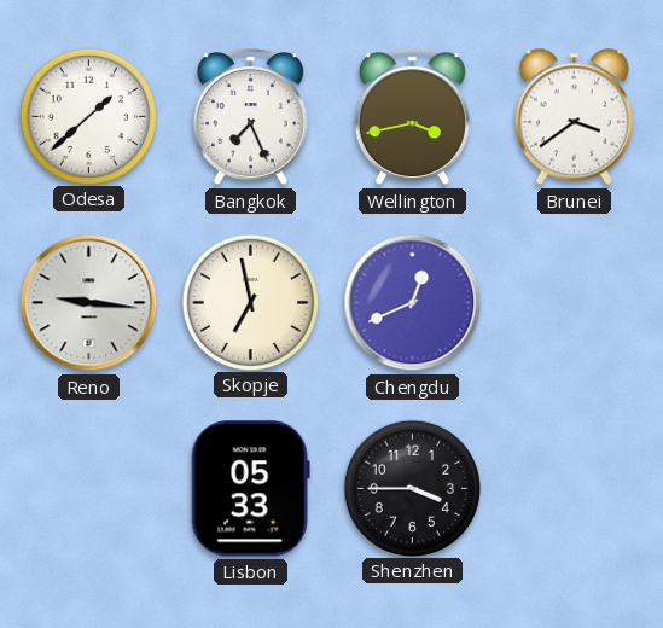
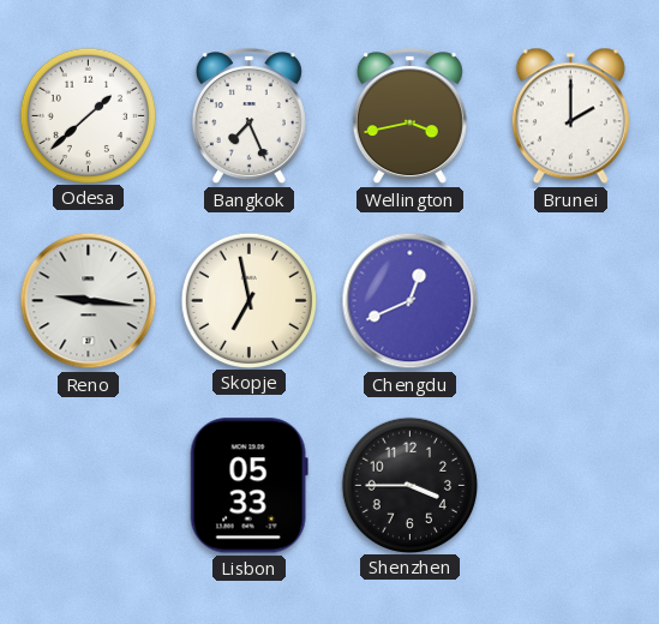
Brunei: 3:39 -> 2:00
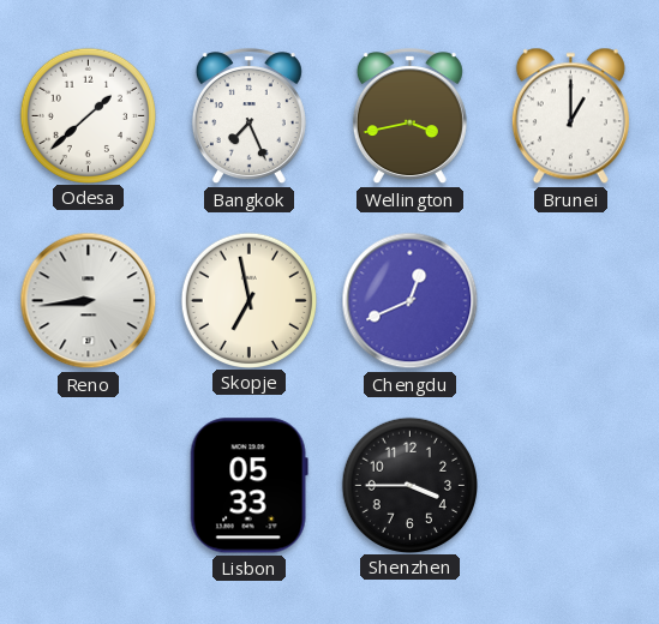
Brunei: 2:00 -> 1:00
Reno: 9:16 -> 8:44
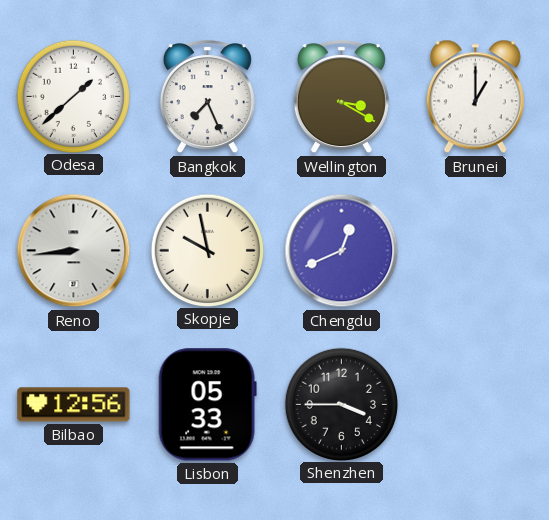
Wellington: 3:43 -> 3:20
Skopje: 6:58 -> 9:58
Bilbao: none -> 12:56
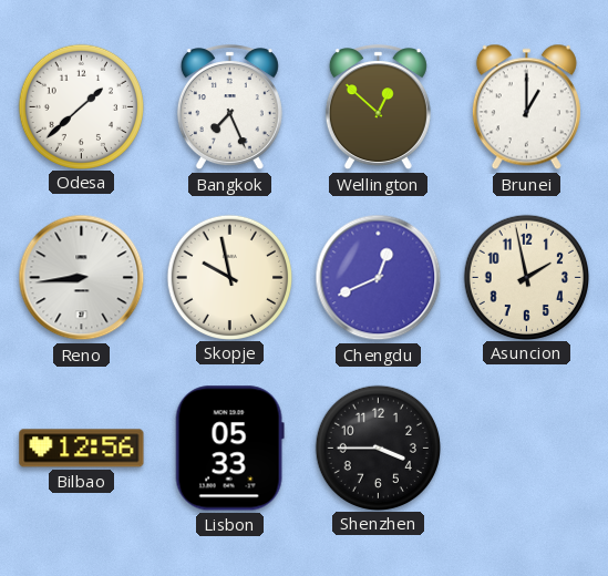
Wellington: 3:20 -> 12:52
Asuncion: none -> 1:58
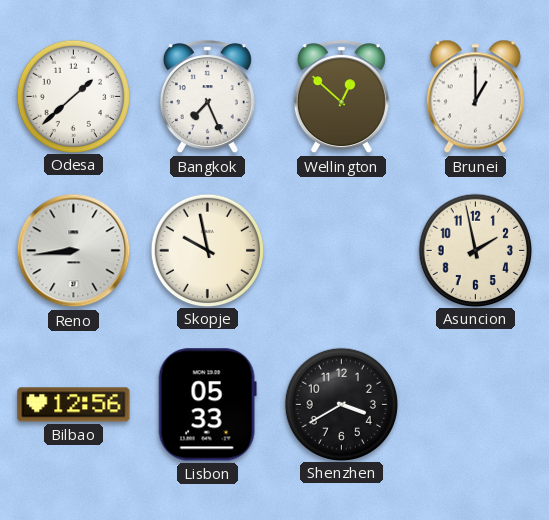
Chengdu: 12:41 -> none
Shenzhen: 3:45 -> 3:40
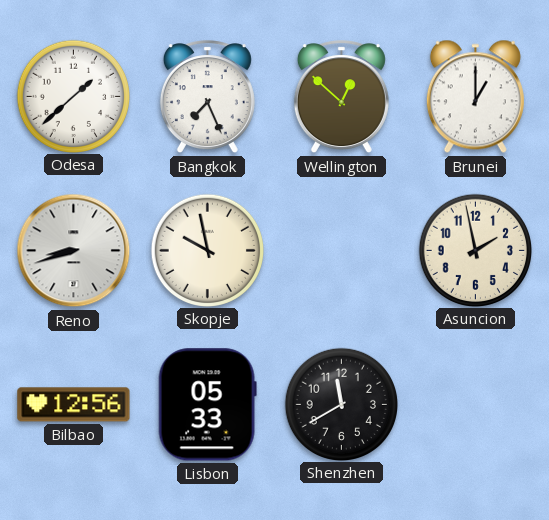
Reno: 8:44 -> 8:42
Shenzhen: 3:40 -> 11:40
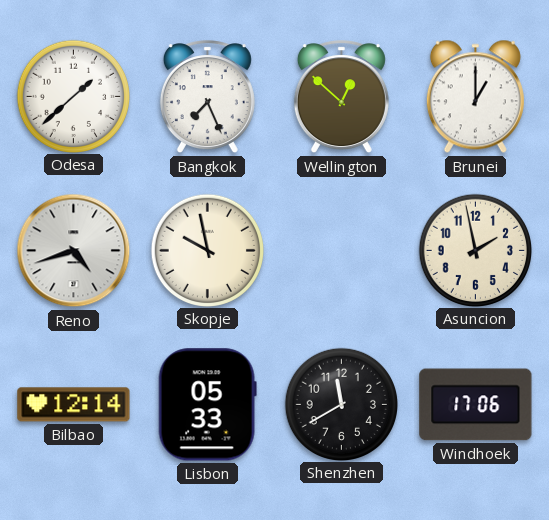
Reno: 8:42 -> 4:42
Bilbao: 12:56 -> 12:14
Windhoek: none -> 17:06
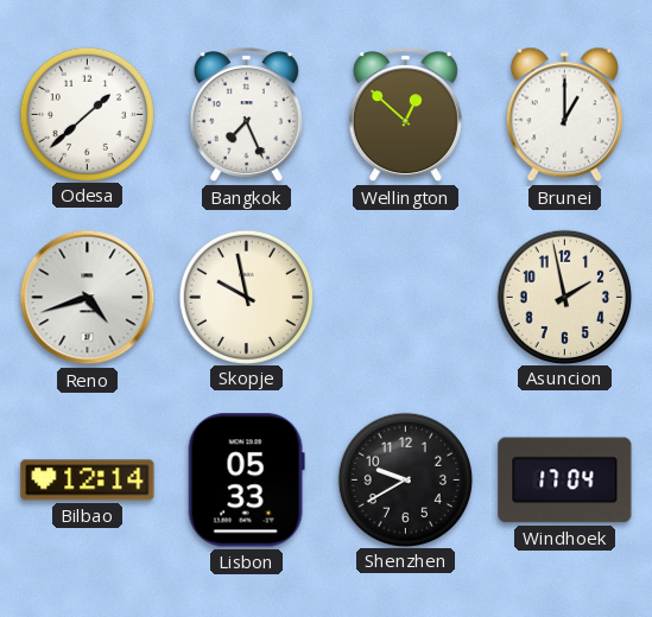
Shenzhen: 11:40 -> 9:40
Windhoek: 17:06 -> 17:04
